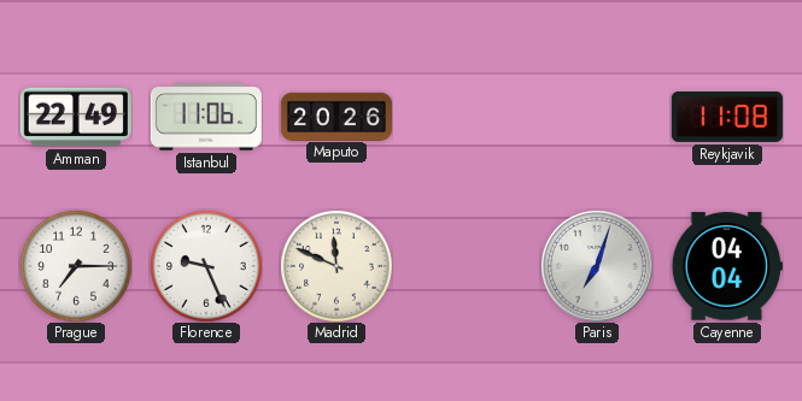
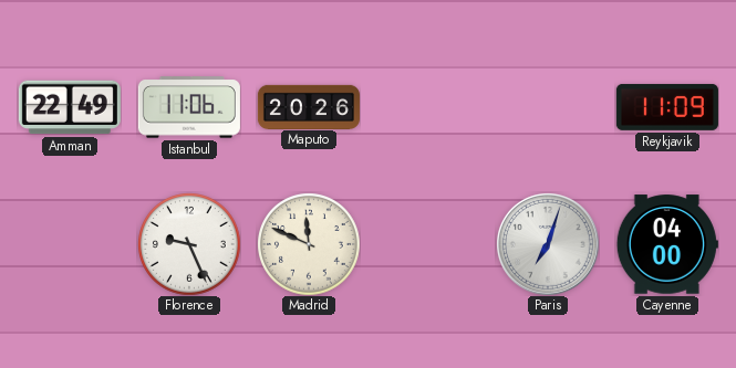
Reykjavik: 11:08 -> 11:09
Prague: 7:15 -> none
Cayenne: 04:04 -> 04:00
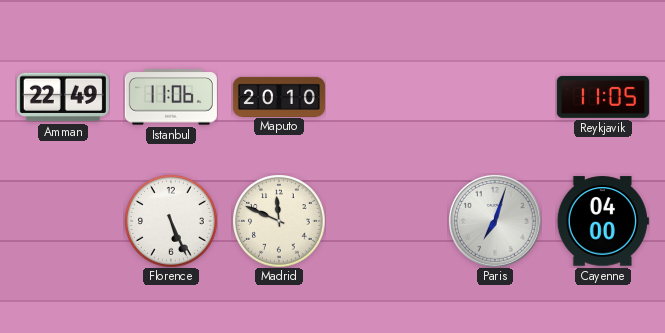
Maputo: 20:26 -> 20:10
Reykjavik: 11:09 -> 11:05
Florence: 9:26 -> 5:26
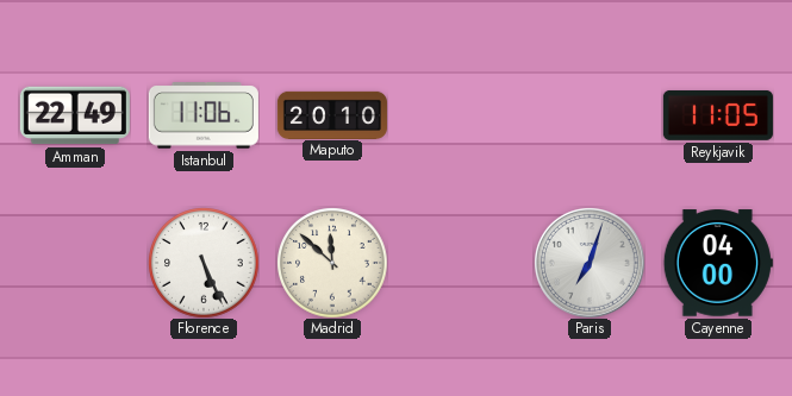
Madrid: 11:49 -> 11:52
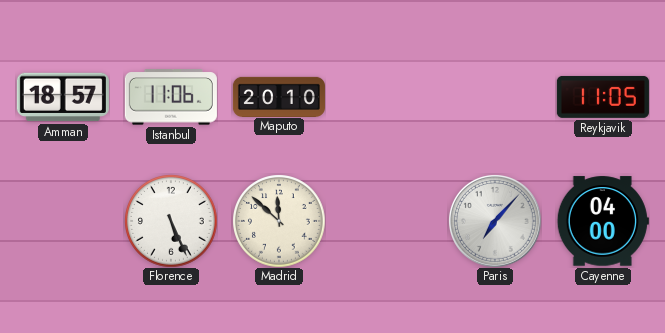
Amman: 22:49 -> 18:57
Paris: 7:03 -> 7:07
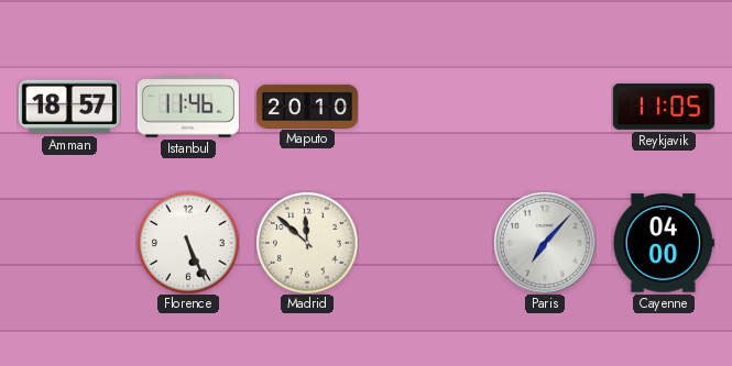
Istanbul: 11:06 -> 11:46
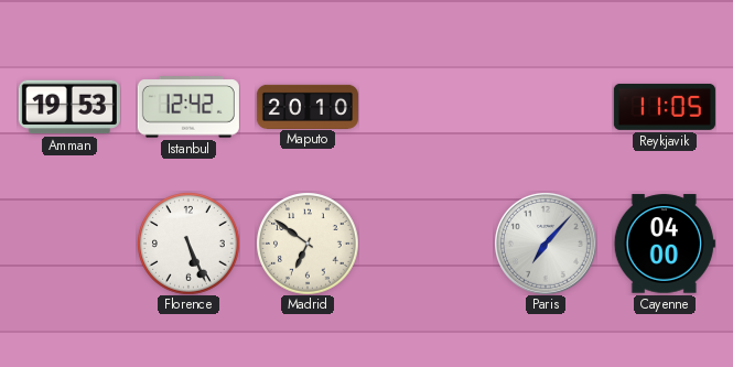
Amman: 18:57 -> 19:53
Istanbul: 11:46 -> 12:42
Madrid: 11:52 -> 6:51
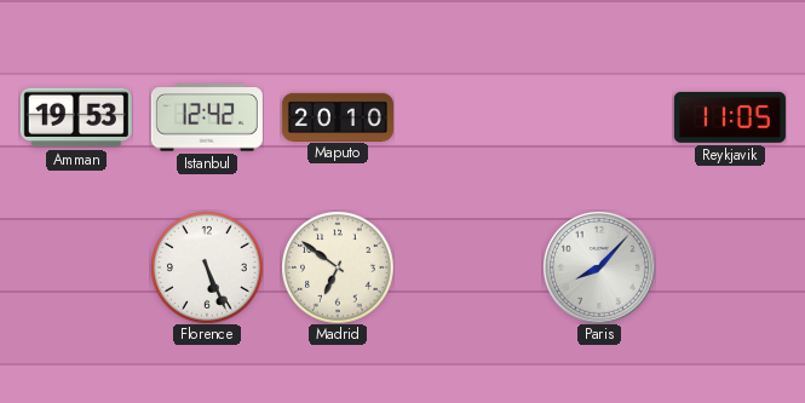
Paris: 7:07 -> 8:07
Cayenne: 04:00 -> none
